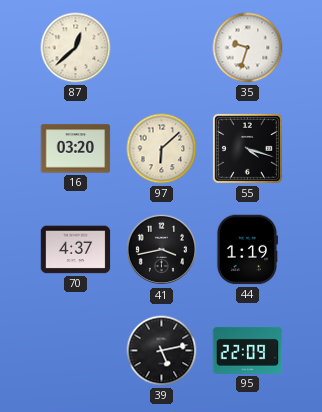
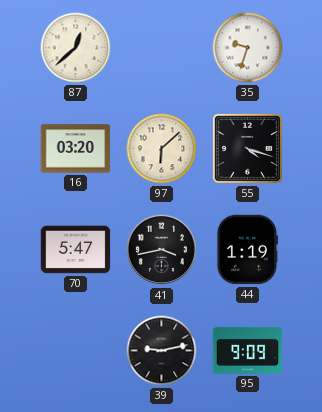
70: 4:37 -> 5:47
39: 5:13 -> 9:13
95: 22:09 -> 9:09
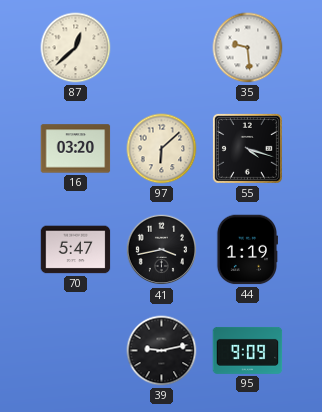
35: 9:33 -> 9:29
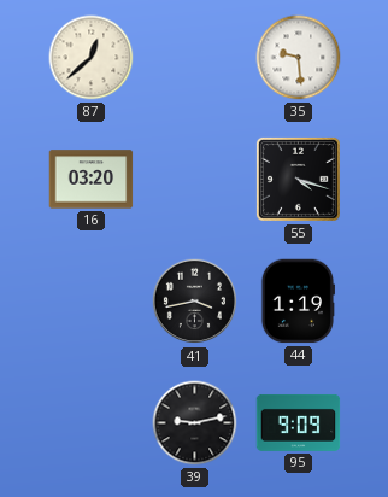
97: 6:08 -> none
70: 5:47 -> none
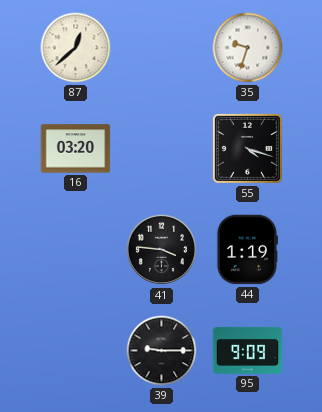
35: 9:29 -> 9:33
41: 3:43 -> 3:46
39: 9:13 -> 9:15
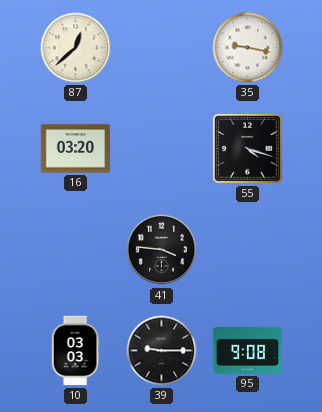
35: 9:33 -> 9:17
44: 1:19 -> none
10: none -> 03:03
95: 9:09 -> 9:08
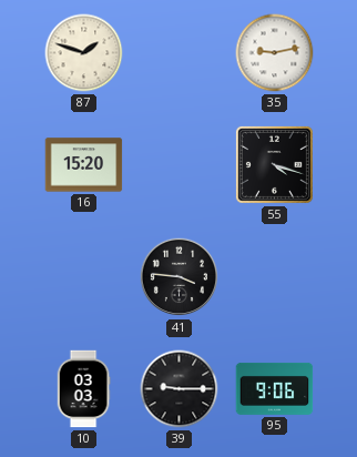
87: 12:38 -> 1:48
35: 9:17 -> 9:13
16: 03:20 -> 15:20
95: 9:08 -> 9:06
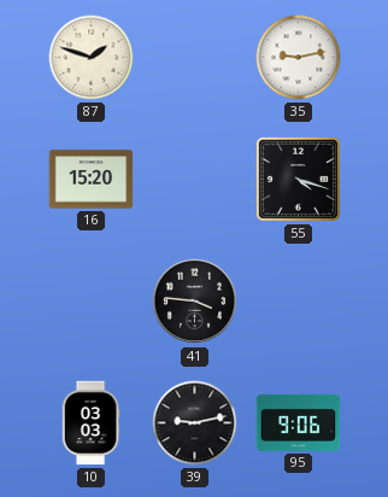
39: 9:15 -> 9:13
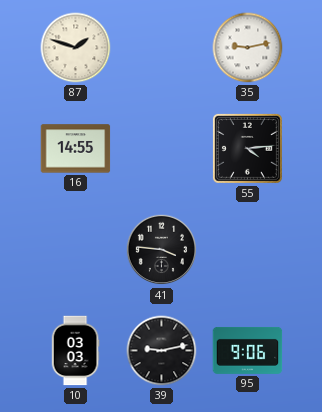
16: 15:20 -> 14:55
55: 4:18 -> 4:14
